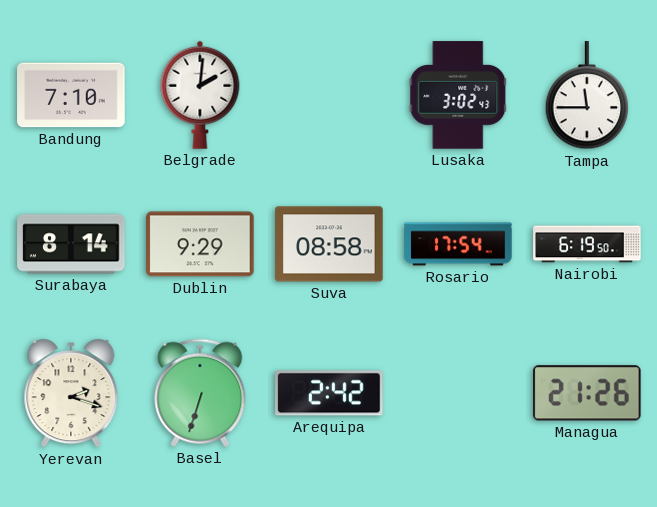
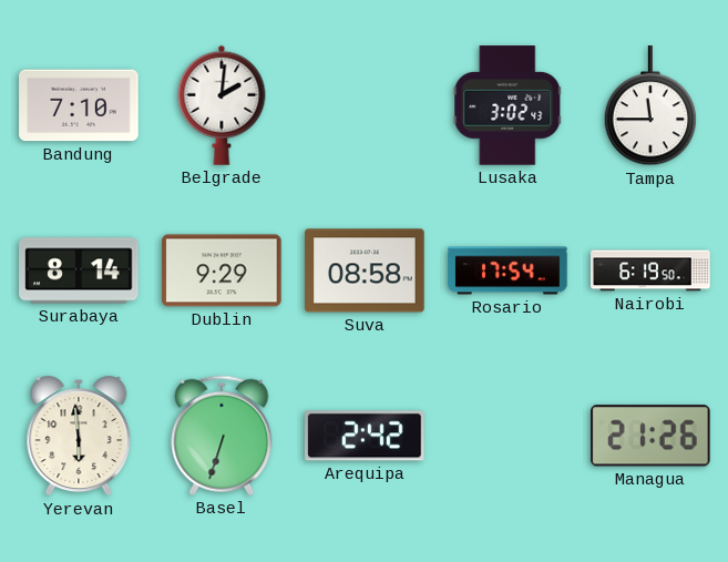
Yerevan: 2:18 -> 5:59
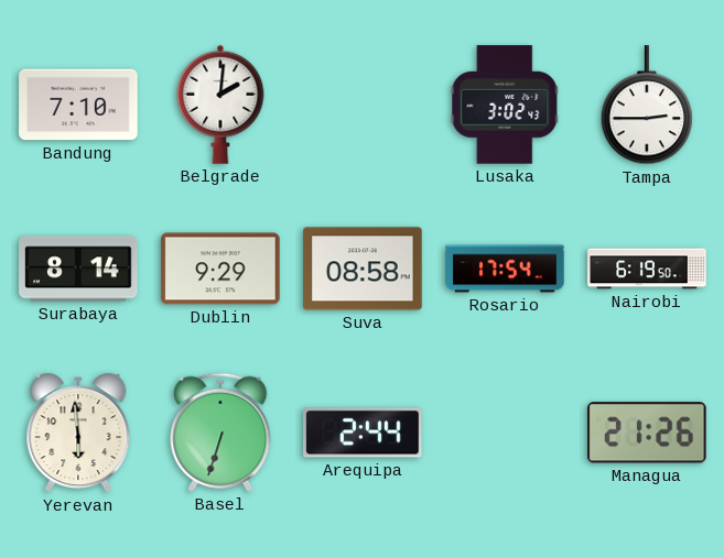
Tampa: 11:45 -> 2:45
Arequipa: 2:42 -> 2:44
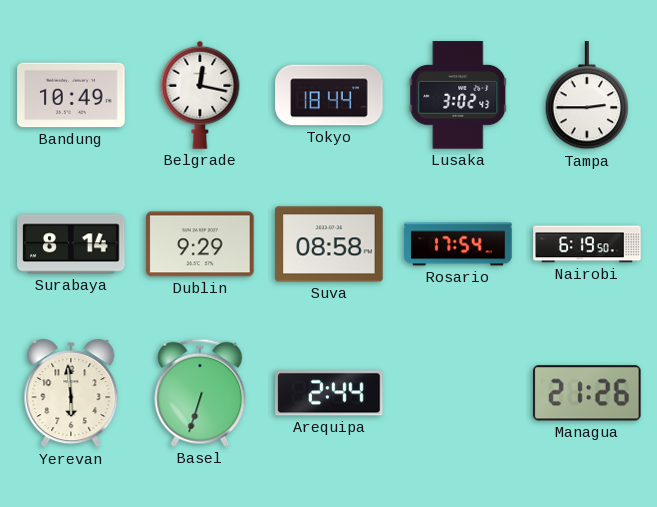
Bandung: 7:10 -> 10:49
Belgrade: 2:01 -> 12:17
Tokyo: none -> 18:44
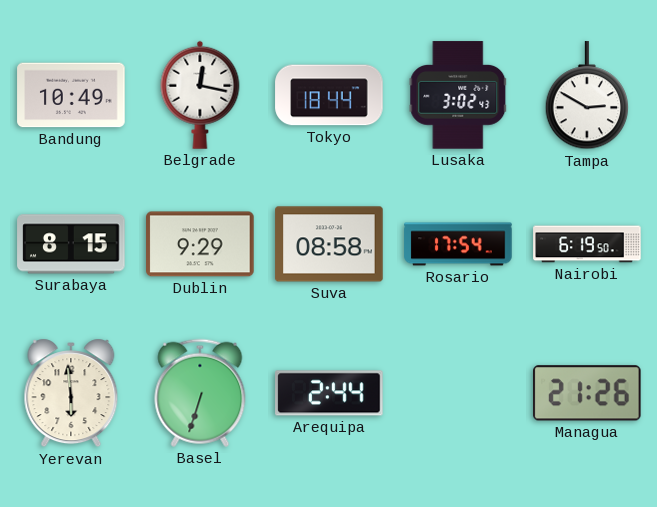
Tampa: 2:45 -> 2:50
Surabaya: 8:14 -> 8:15
